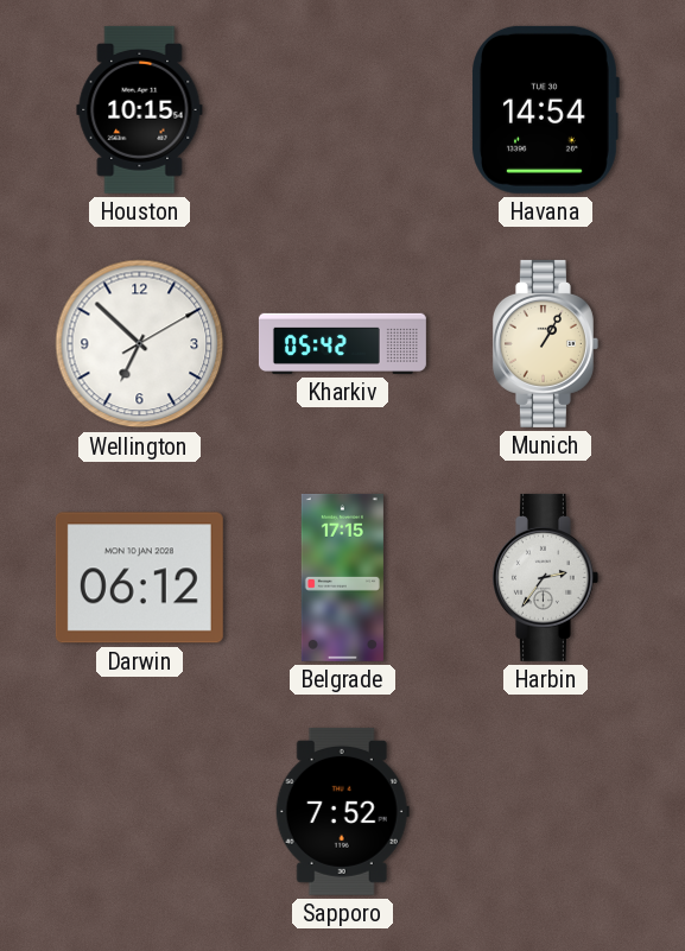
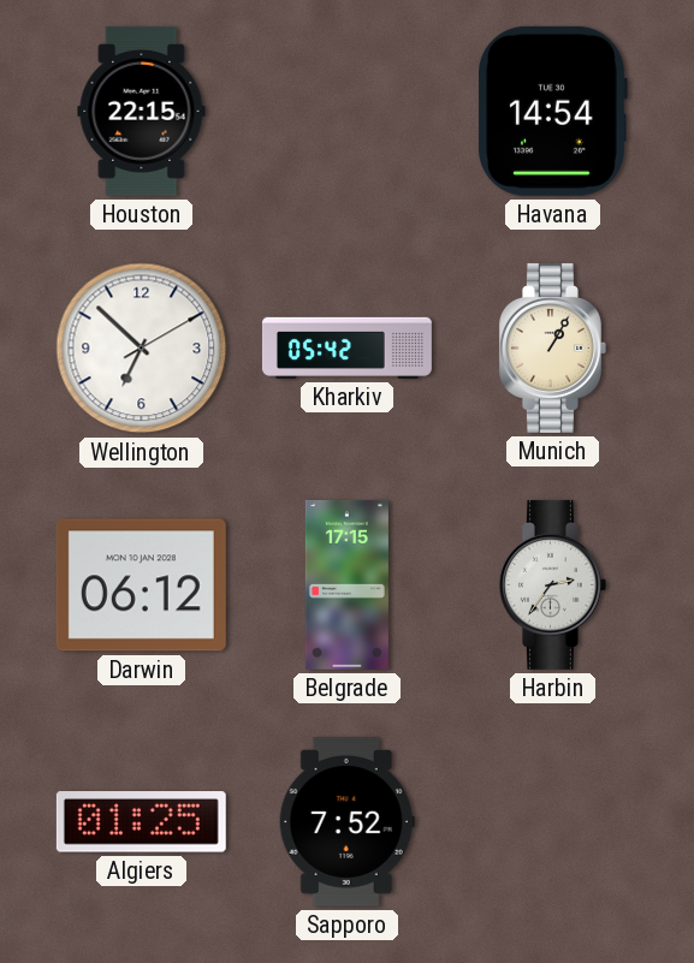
Houston: 10:15 -> 22:15
Algiers: none -> 01:25
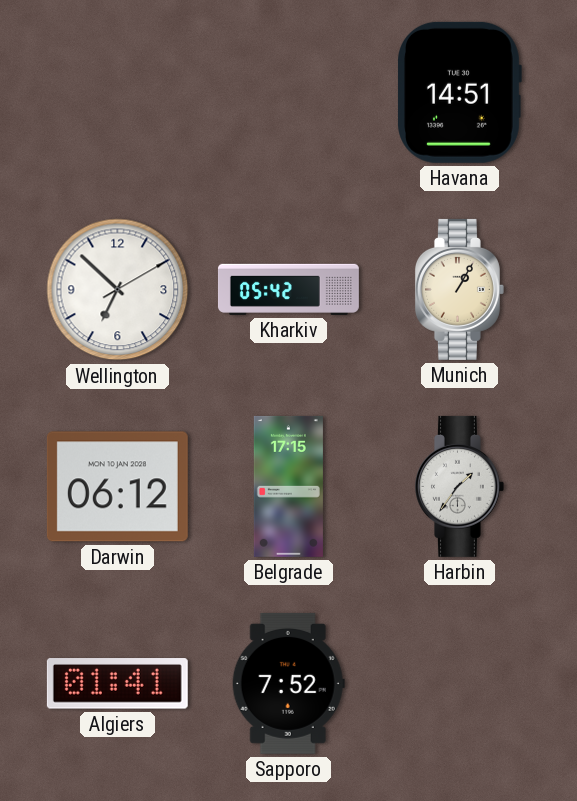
Houston: 22:15 -> none
Havana: 14:54 -> 14:51
Harbin: 2:36 -> 1:36
Algiers: 01:25 -> 01:41
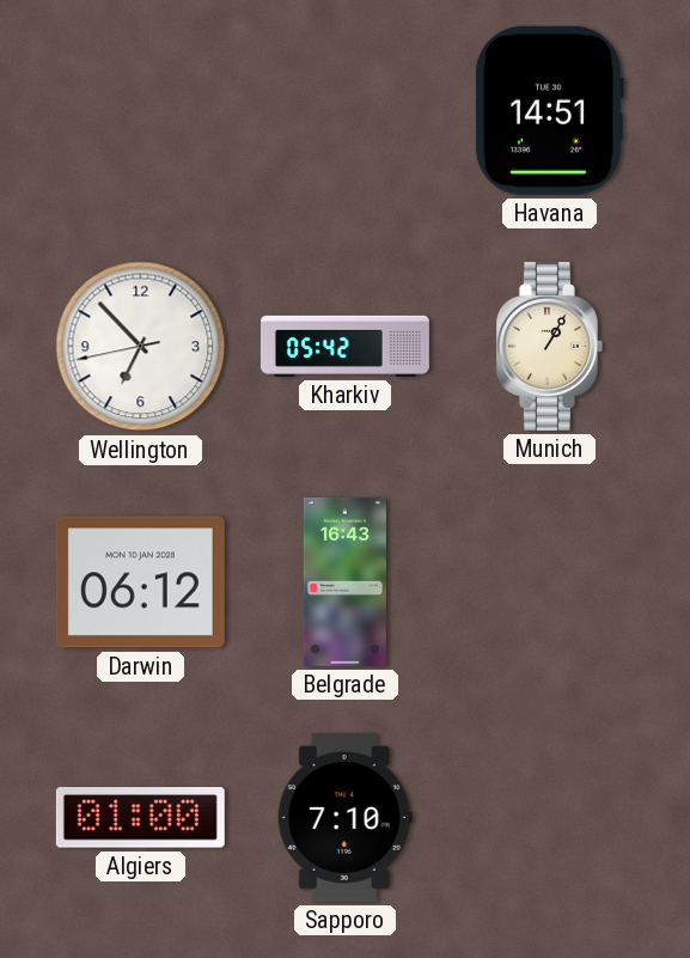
Wellington: 6:52:10 -> 6:52:43
Belgrade: 17:15 -> 16:43
Harbin: 1:36 -> none
Algiers: 01:41 -> 01:00
Sapporo: 7:52 -> 7:10
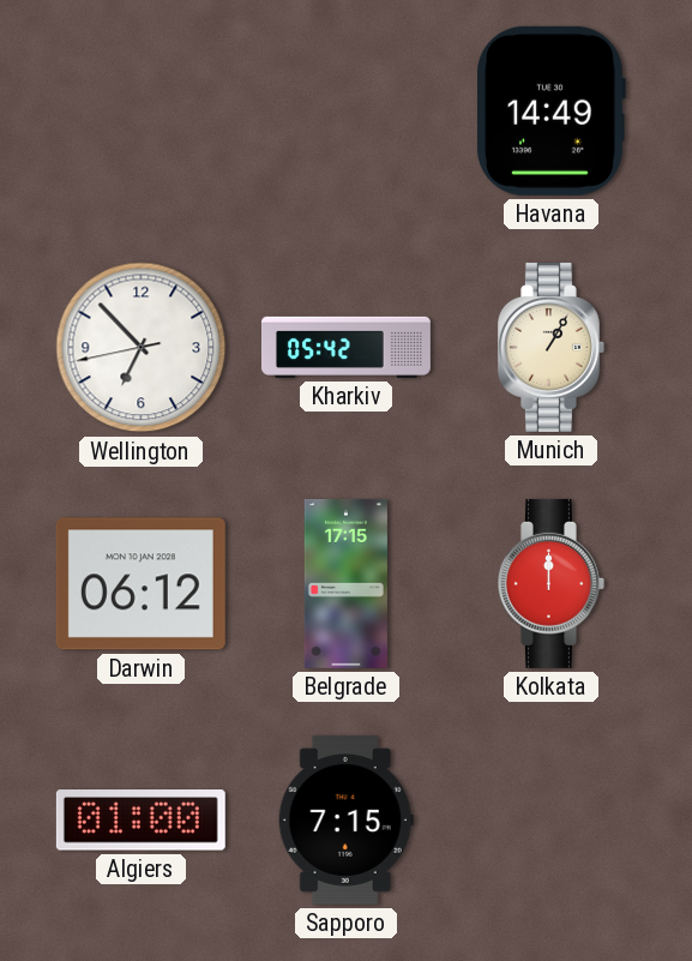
Havana: 14:51 -> 14:49
Belgrade: 16:43 -> 17:15
Kolkata: none -> 12:00
Sapporo: 7:10 -> 7:15
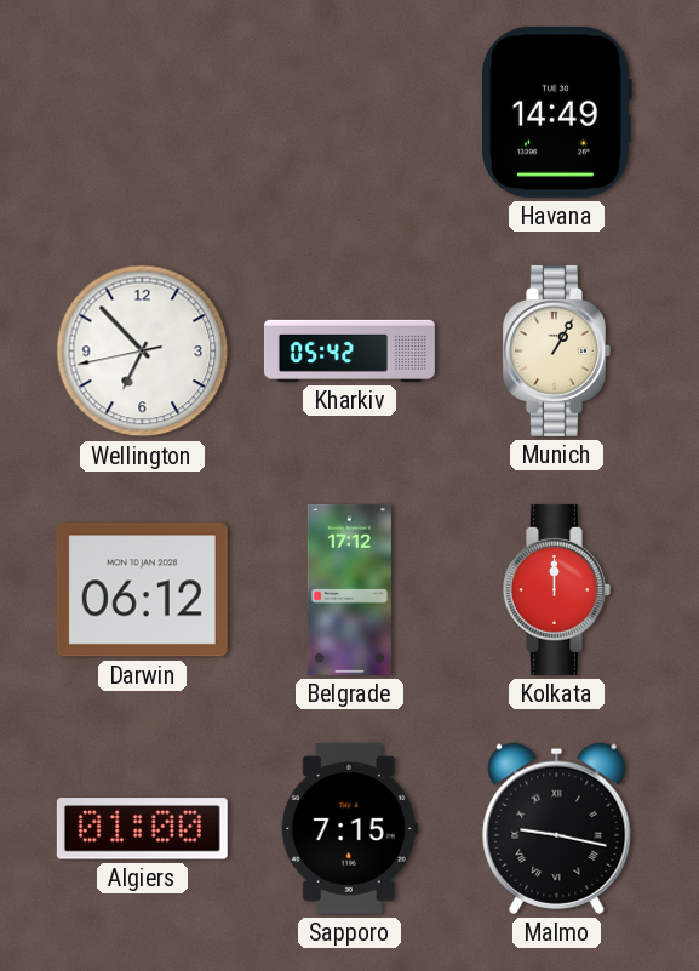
Belgrade: 17:15 -> 17:12
Malmo: none -> 9:17
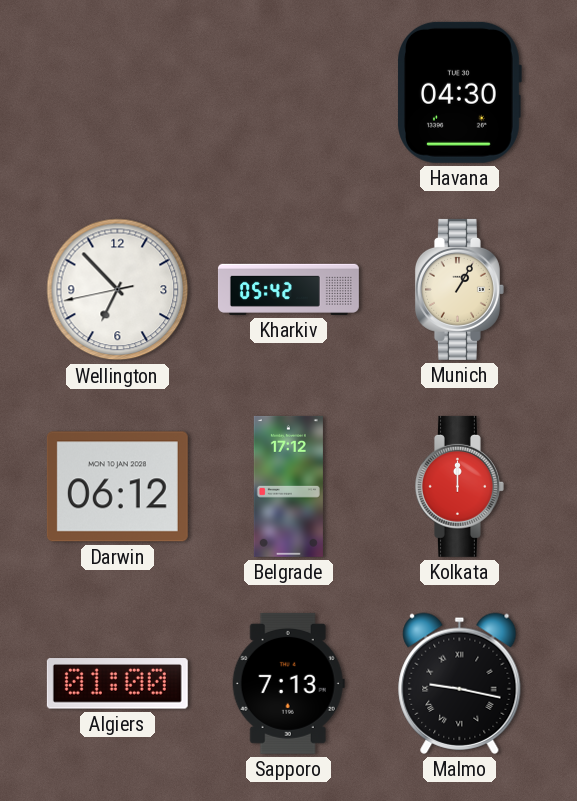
Havana: 14:49 -> 04:30
Sapporo: 7:15 -> 7:13
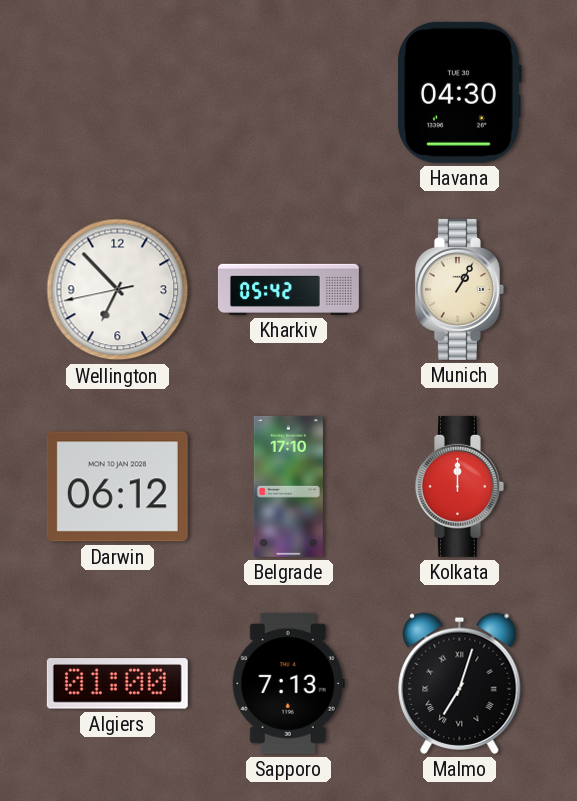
Belgrade: 17:12 -> 17:10
Malmo: 9:17 -> 7:03
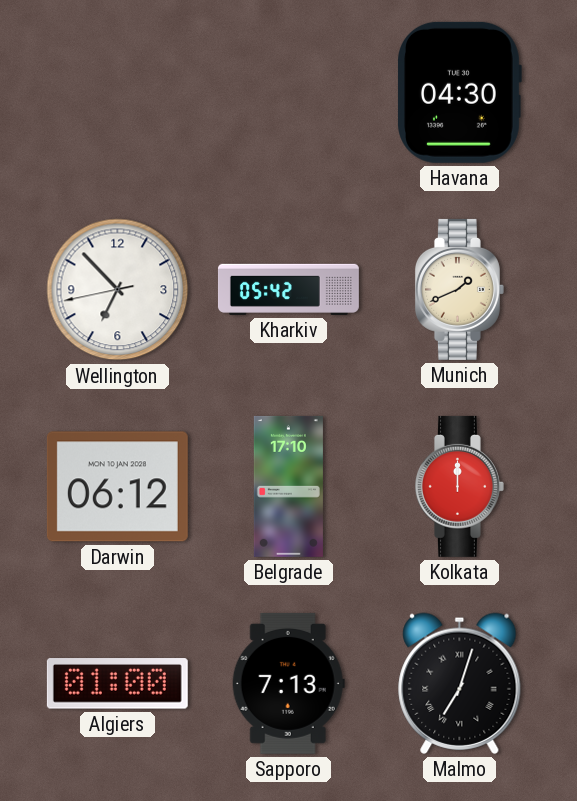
Munich: 1:05 -> 1:41
